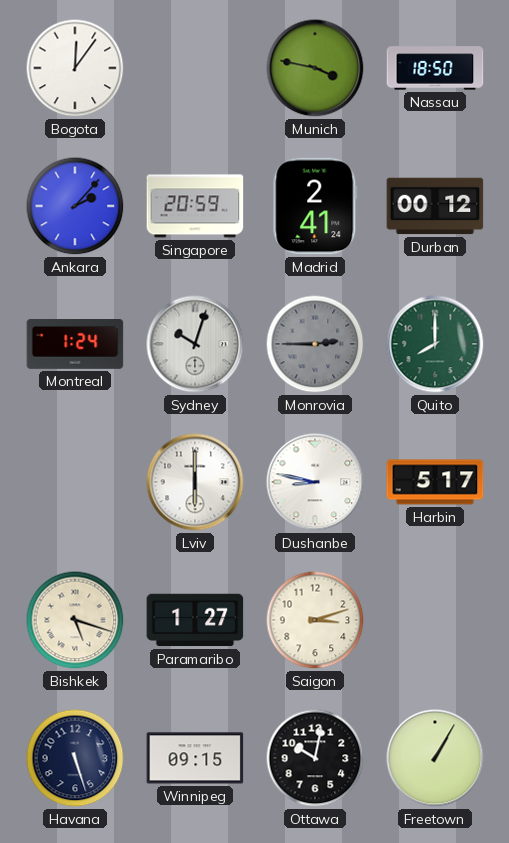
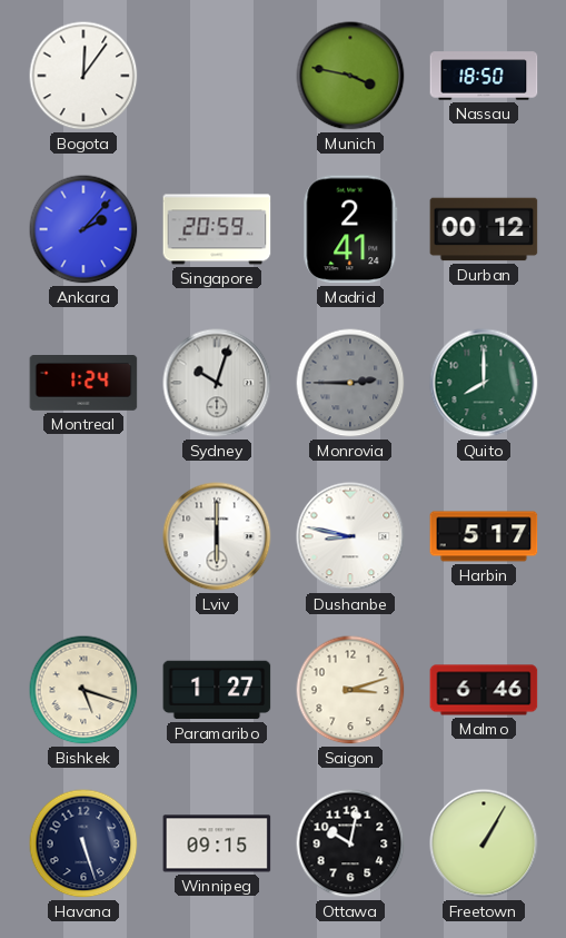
Malmo: none -> 6:46
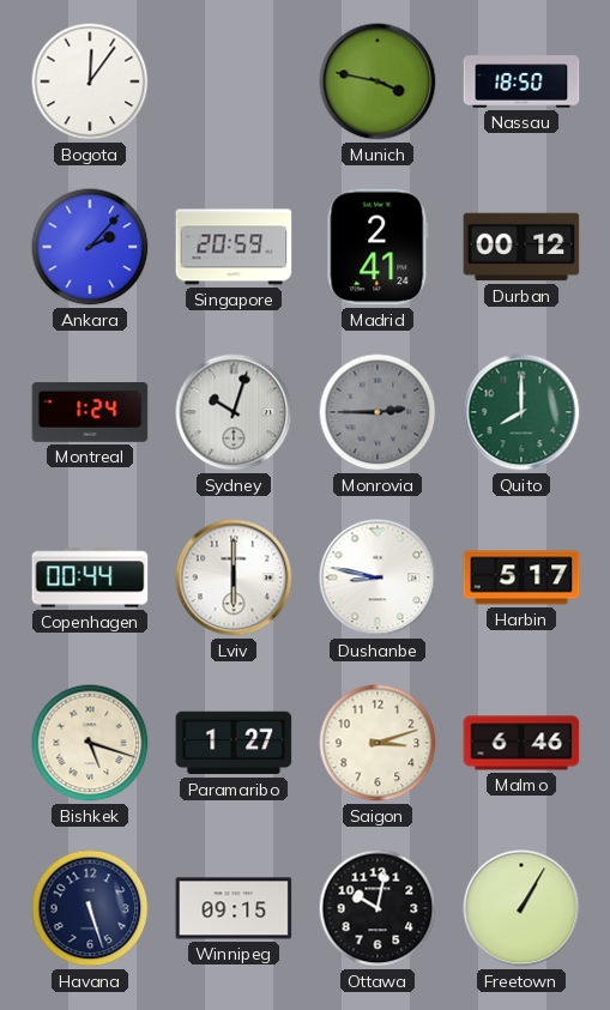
Copenhagen: none -> 00:44
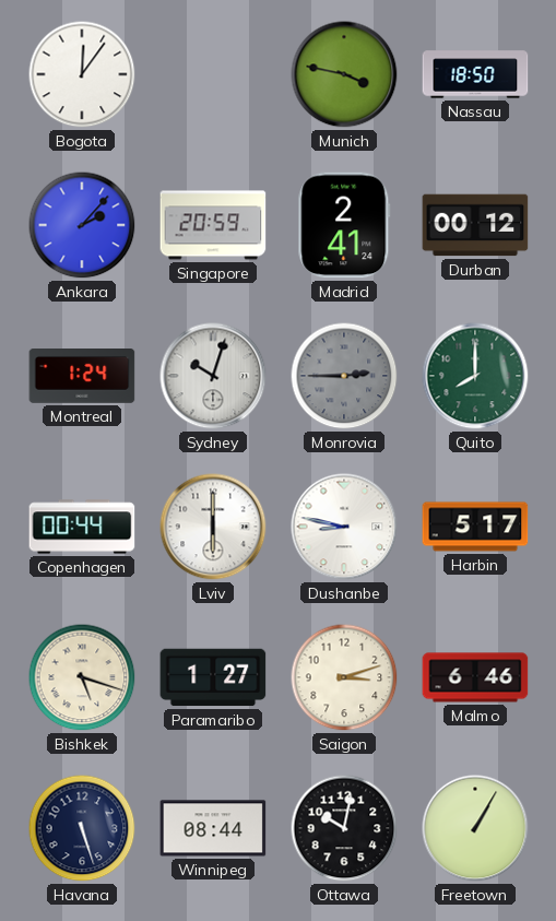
Winnipeg: 09:15 -> 08:44
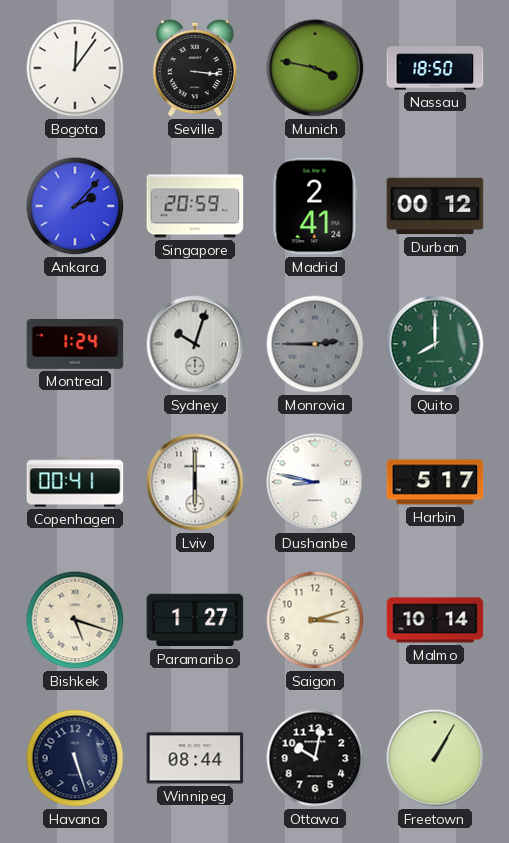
Seville: none -> 3:16
Copenhagen: 00:44 -> 00:41
Malmo: 6:46 -> 10:14
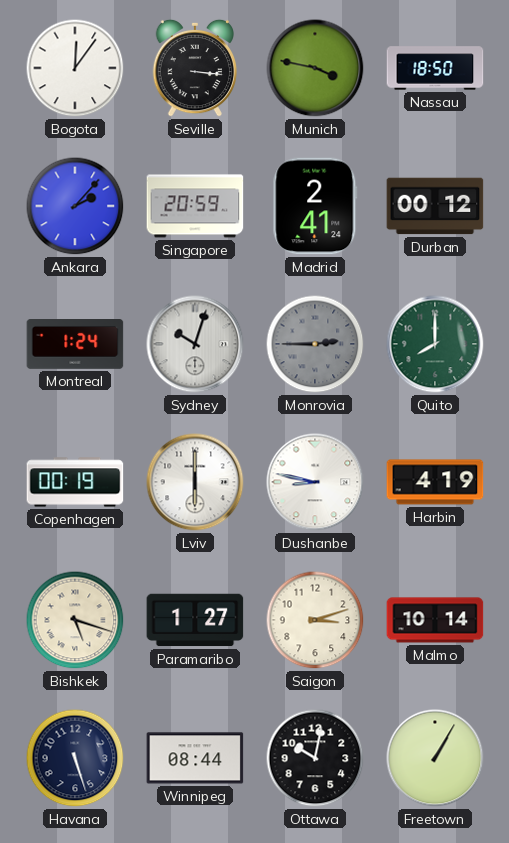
Copenhagen: 00:41 -> 00:19
Harbin: 5:17 -> 4:19
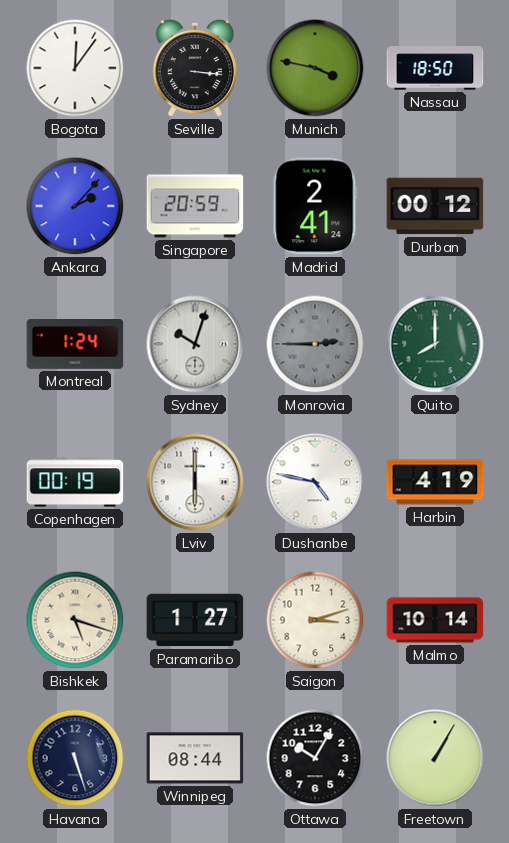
Dushanbe: 8:47 -> 4:47
Ottawa: 10:02 -> 10:05
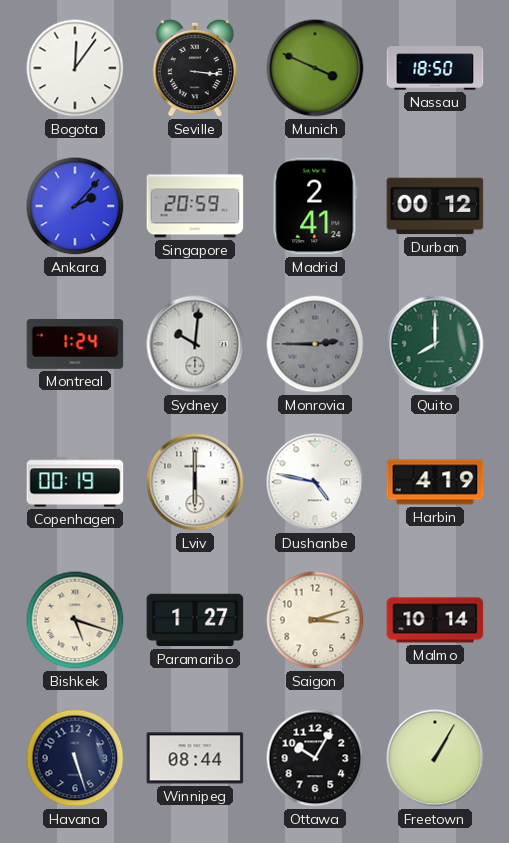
Munich: 3:47 -> 3:49
Sydney: 10:03 -> 10:01
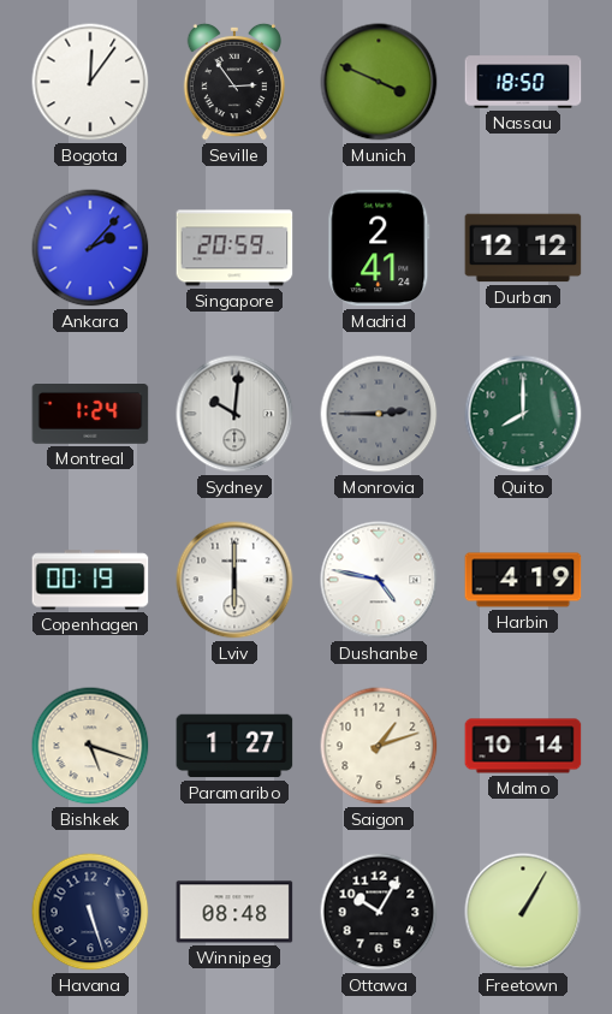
Seville: 3:16 -> 2:54
Durban: 00:12 -> 12:12
Saigon: 3:12 -> 1:12
Winnipeg: 08:44 -> 08:48
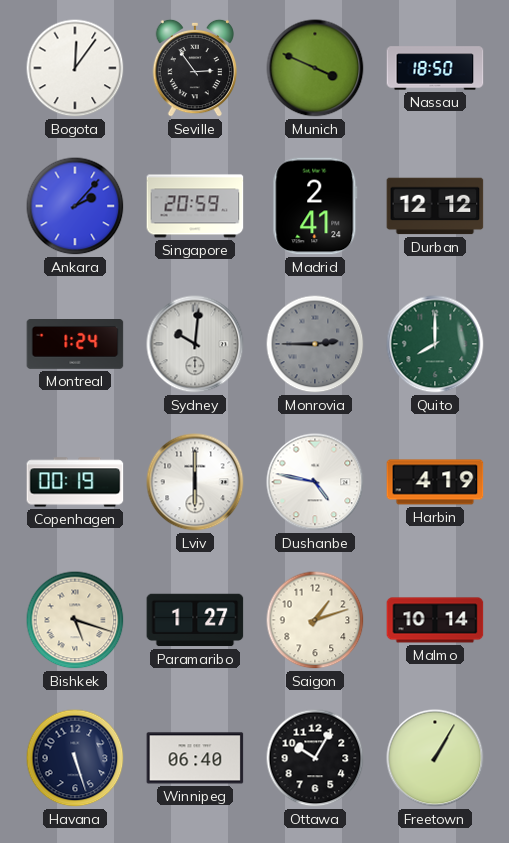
Winnipeg: 08:48 -> 06:40
